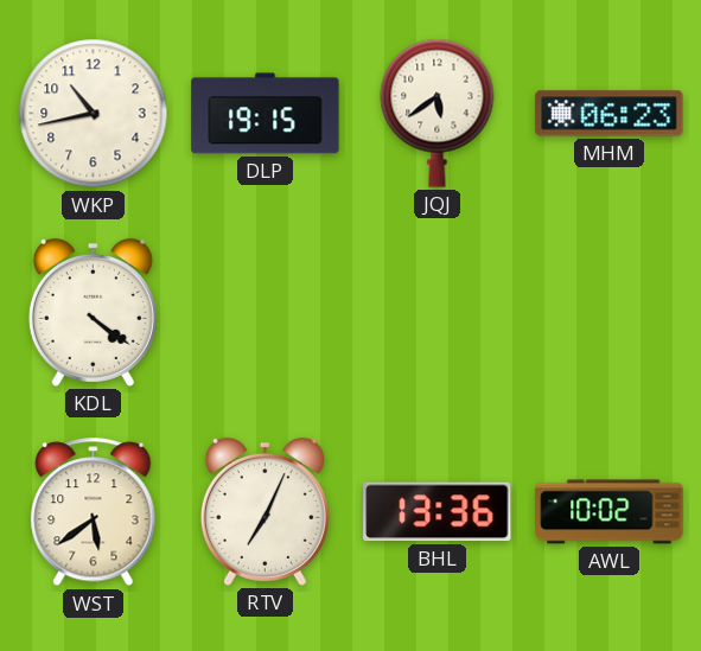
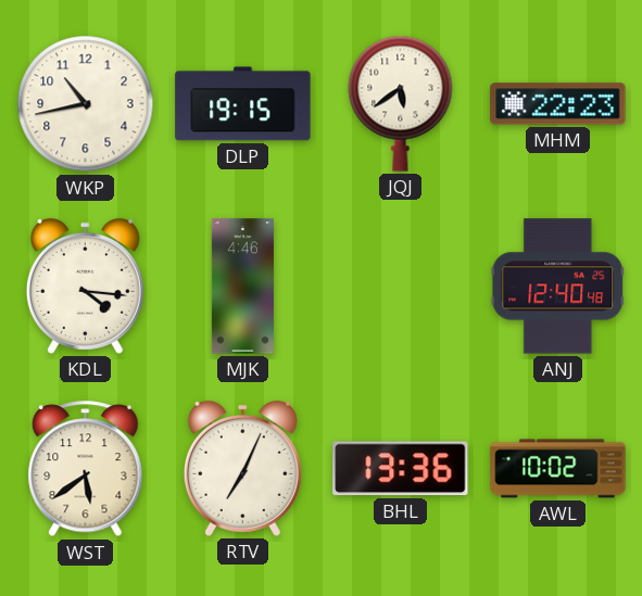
MHM: 06:23 -> 22:23
KDL: 4:21 -> 4:16
MJK: none -> 4:46
ANJ: none -> 12:40
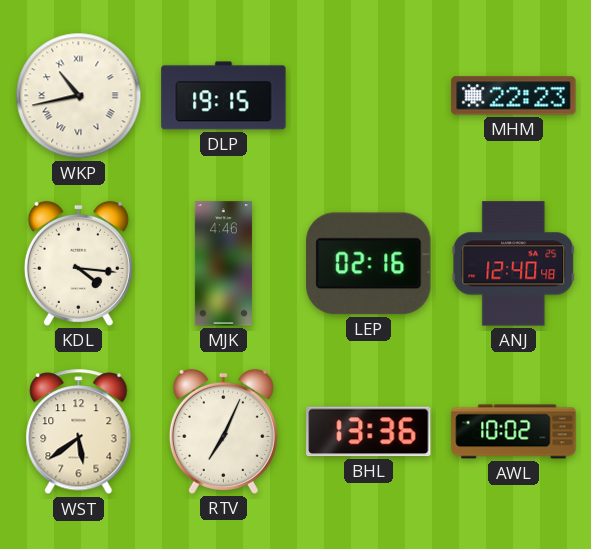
WKP numerals: Arabic -> Roman
JQJ: 5:39 -> none
LEP: none -> 02:16
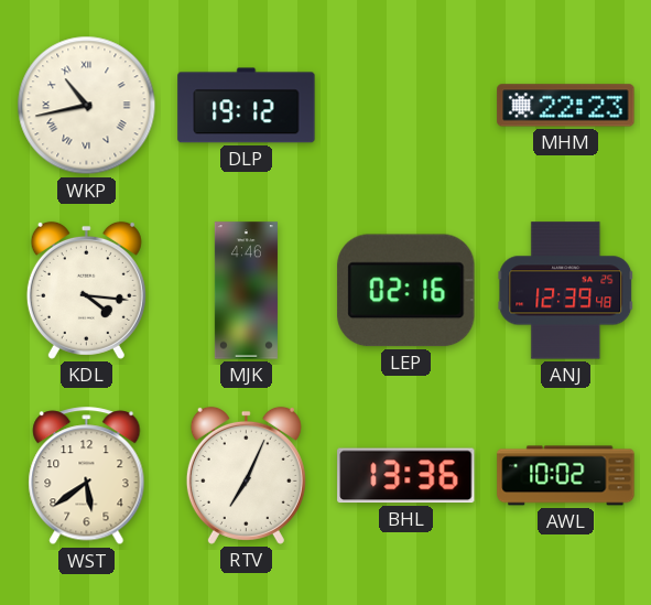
DLP: 19:15 -> 19:12
ANJ: 12:40 -> 12:39
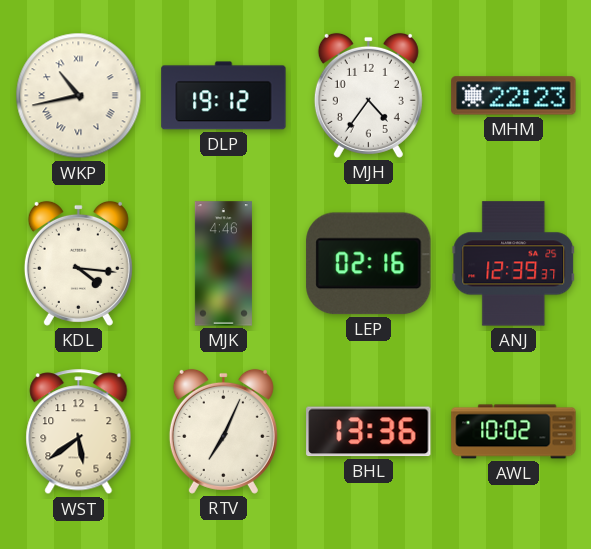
MJH: none -> 4:36
ANJ: 12:39:48 -> 12:39:37
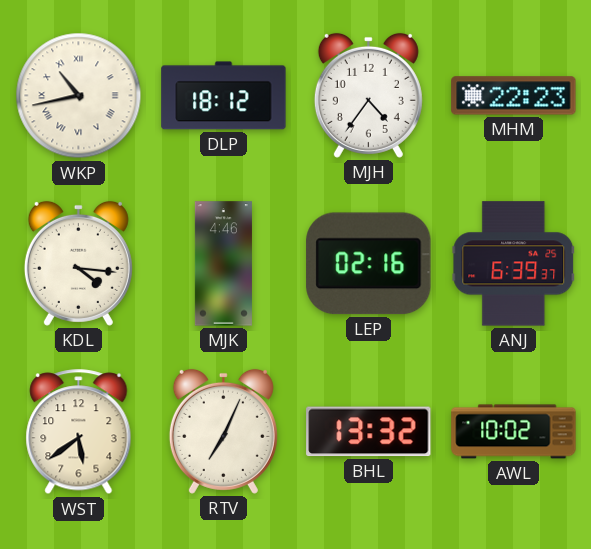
DLP: 19:12 -> 18:12
ANJ: 12:39 -> 6:39
BHL: 13:36 -> 13:32
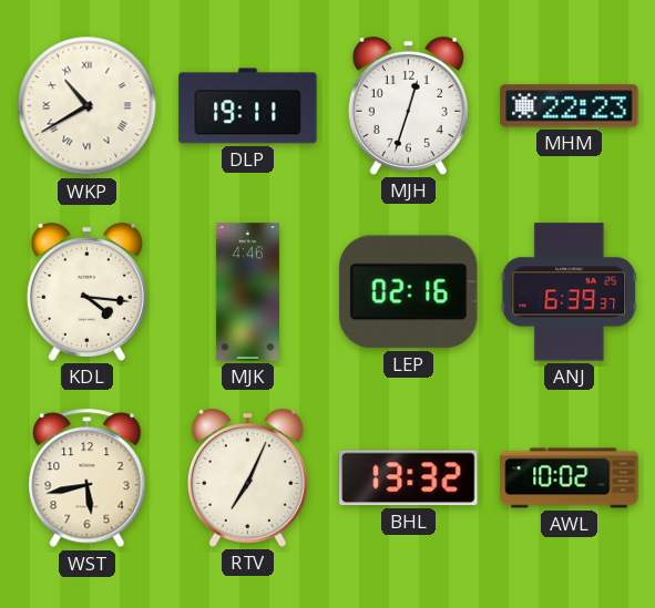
WKP: 10:43 -> 10:40
DLP: 18:12 -> 19:11
MJH: 4:36 -> 12:33
WST: 5:39 -> 5:43
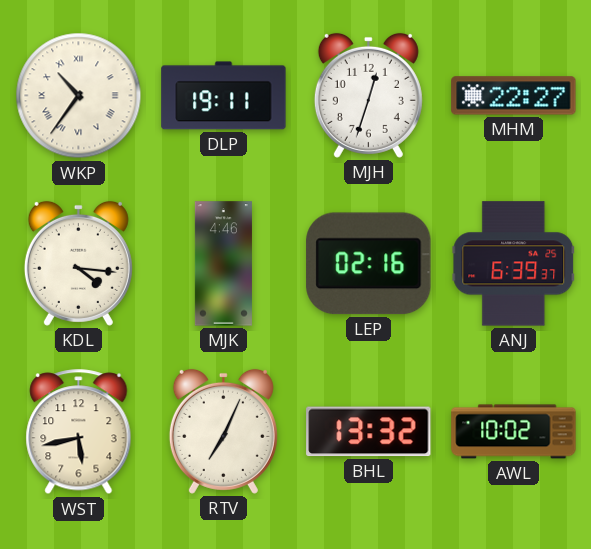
WKP: 10:40 -> 10:36
MHM: 22:23 -> 22:27
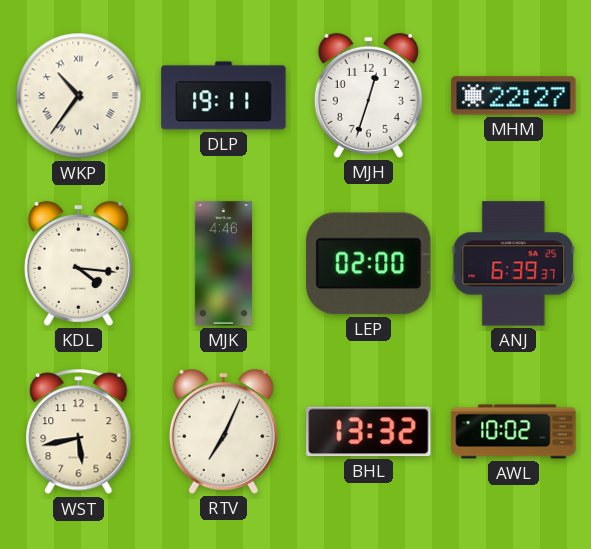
LEP: 02:16 -> 02:00
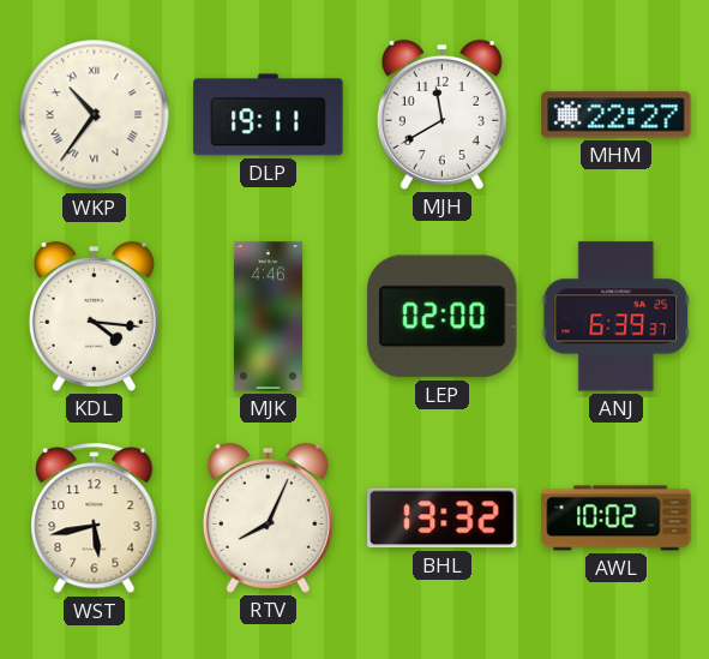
MJH: 12:33 -> 11:40
RTV: 7:04 -> 8:04
